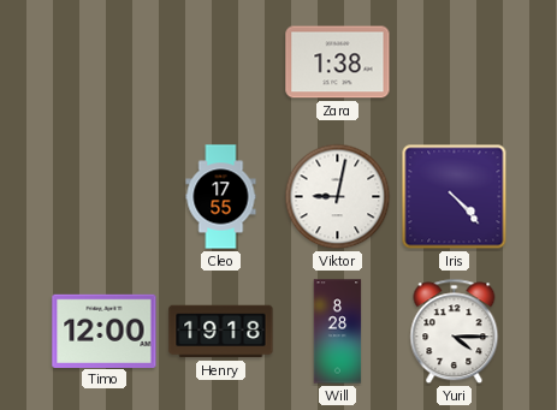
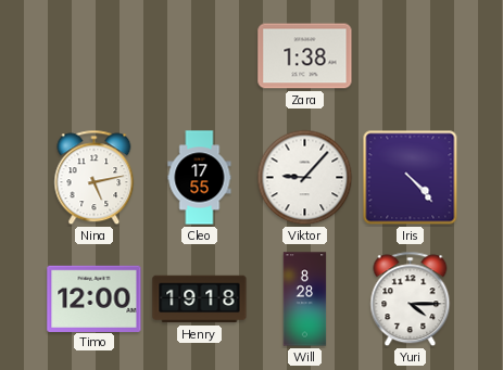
Nina: none -> 5:13
Viktor: 9:02 -> 9:07
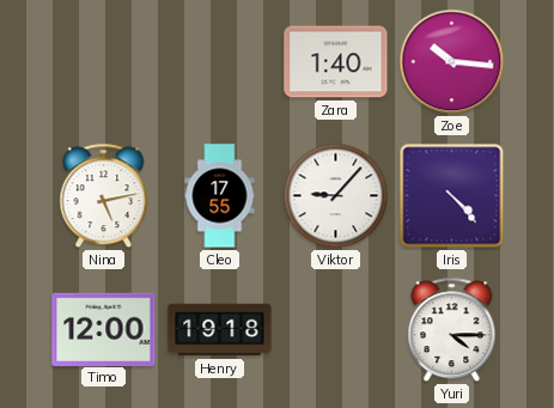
Zara: 1:38 -> 1:40
Zoe: none -> 10:16
Will: 8:28 -> none
